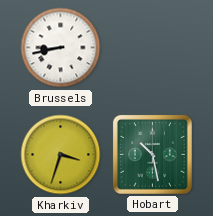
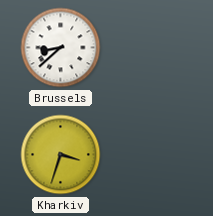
Brussels: 8:43 -> 8:38
Hobart: 10:28 -> none
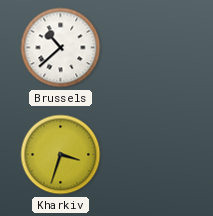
Brussels: 8:38 -> 10:38
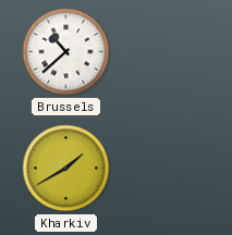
Kharkiv: 3:33 -> 1:40
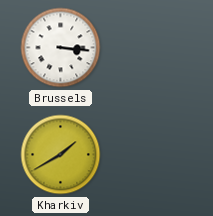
Brussels: 10:38 -> 3:16
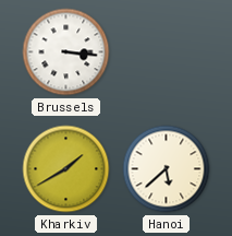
Hanoi: none -> 5:38
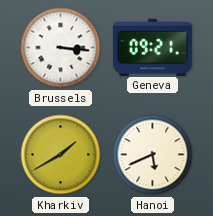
Geneva: none -> 09:21
Hanoi: 5:38 -> 5:41
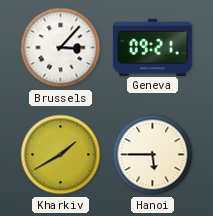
Brussels: 3:16 -> 3:07
Hanoi: 5:41 -> 5:45
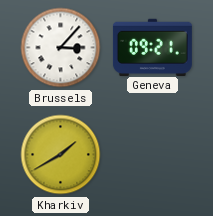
Hanoi: 5:45 -> none
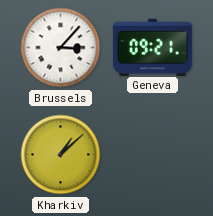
Kharkiv: 1:40 -> 1:08
